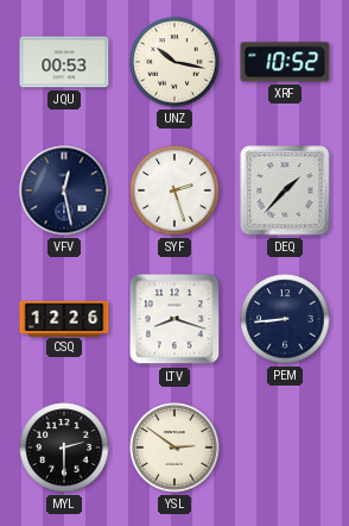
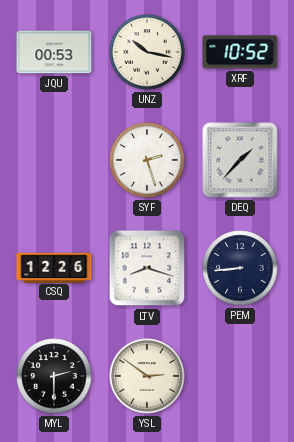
VFV: 12:28 -> none
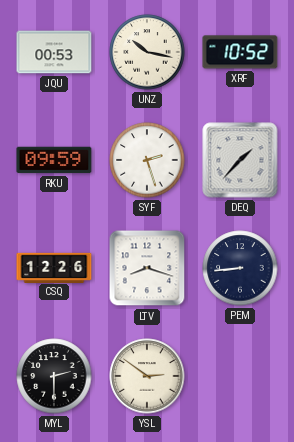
RKU: none -> 09:59
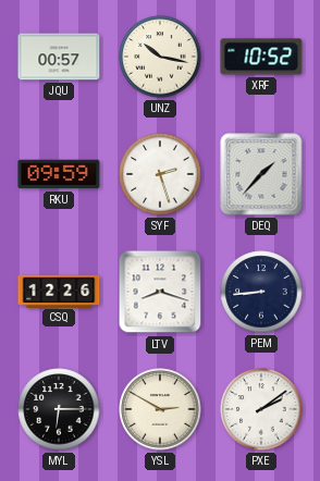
JQU: 00:53 -> 00:57
MYL: 2:30 -> 6:15
YSL: 2:51 -> 2:50
PXE: none -> 2:09
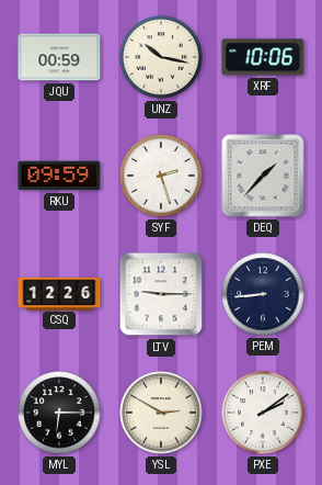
JQU: 00:57 -> 00:59
XRF: 10:52 -> 10:06
LTV: 8:18 -> 9:15
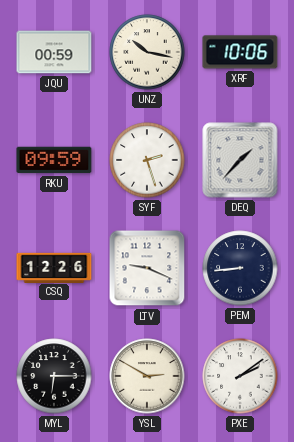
LTV: 9:15 -> 9:19
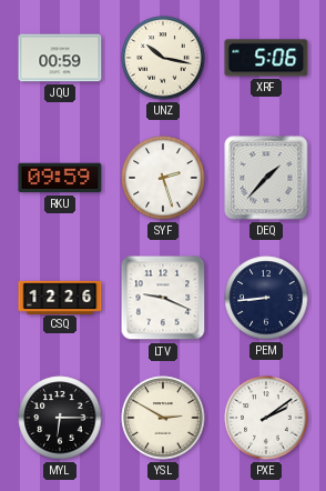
XRF: 10:06 -> 5:06
